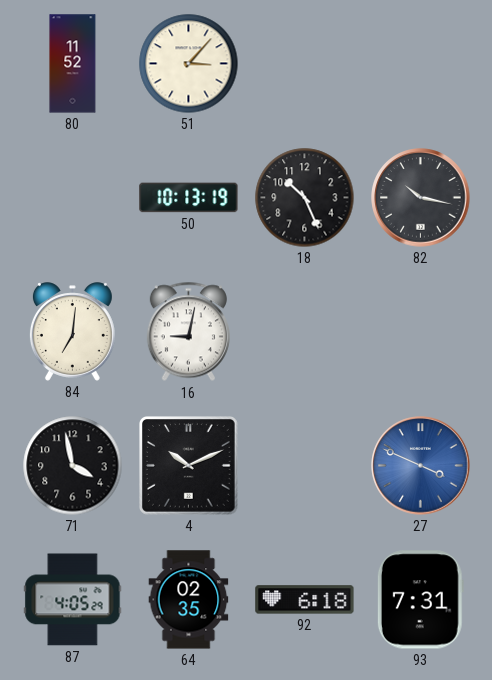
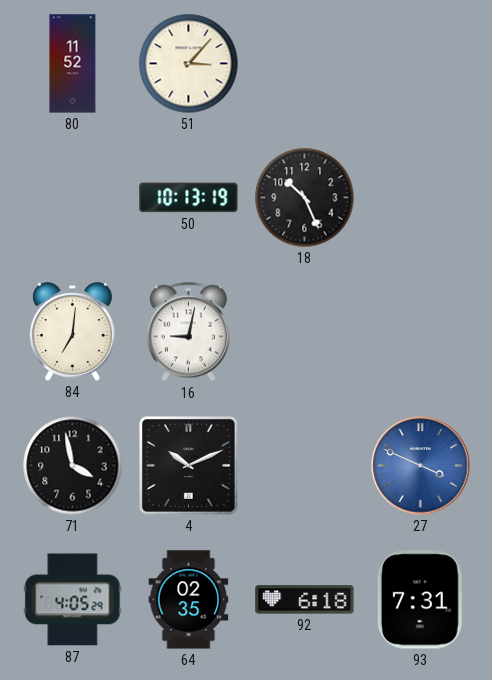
82: 10:17 -> none
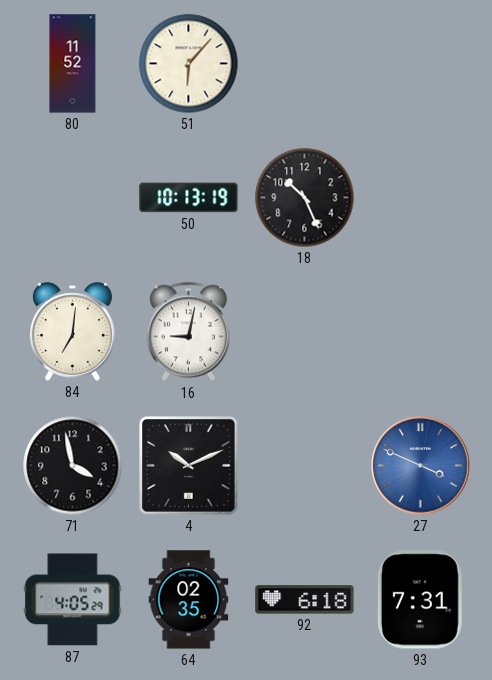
51: 3:07 -> 6:07
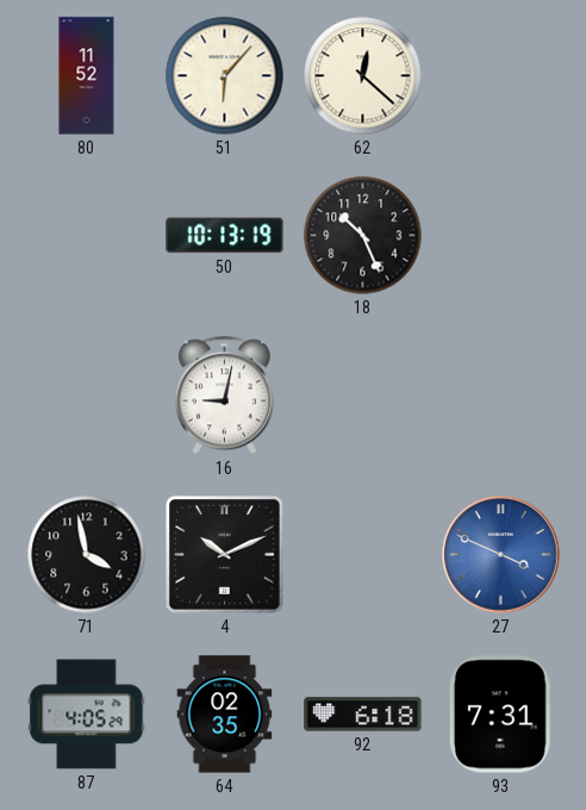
62: none -> 12:22
84: 7:01 -> none
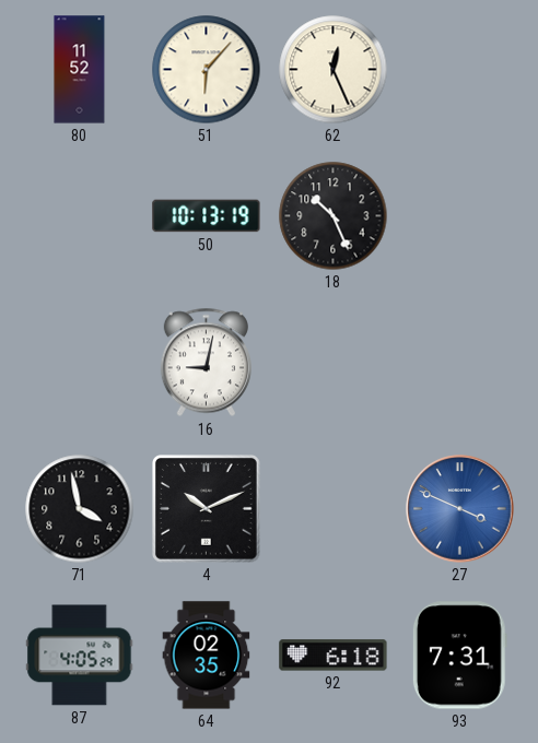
62: 12:22 -> 12:26
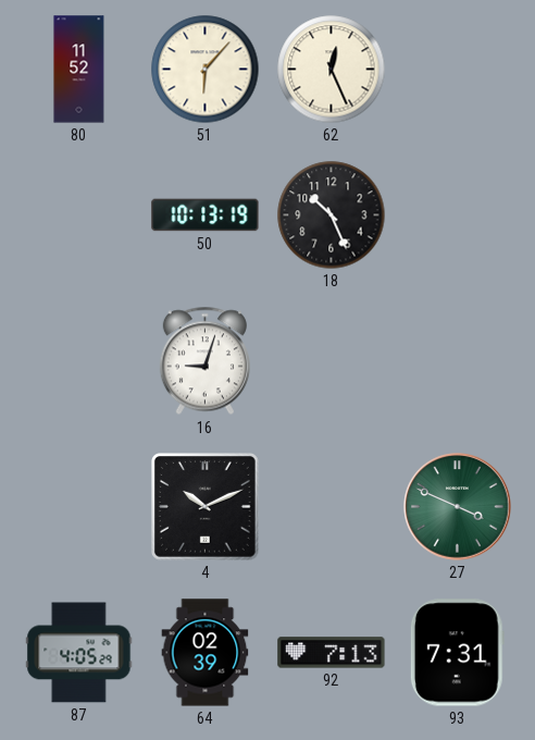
16: 9:02 -> 9:03
71: 3:58 -> none
27 dial: blue -> green
64: 02:35 -> 02:39
92: 6:18 -> 7:13
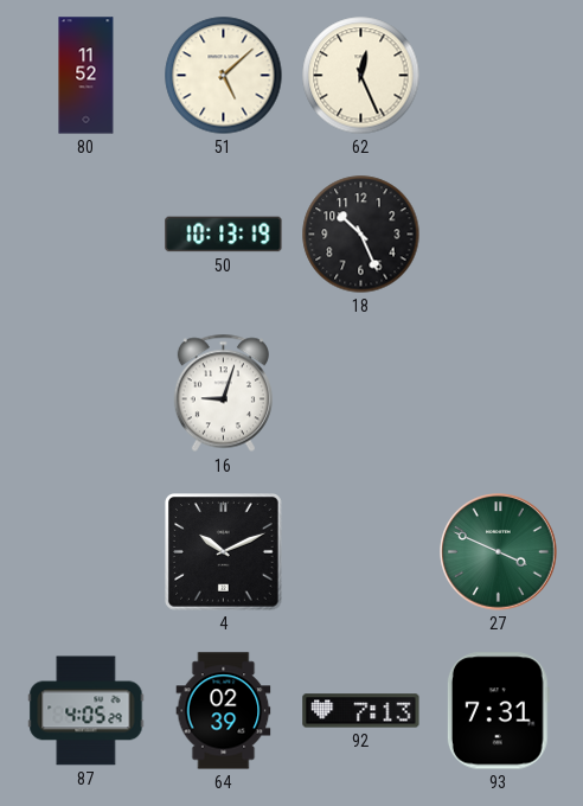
51: 6:07 -> 5:08
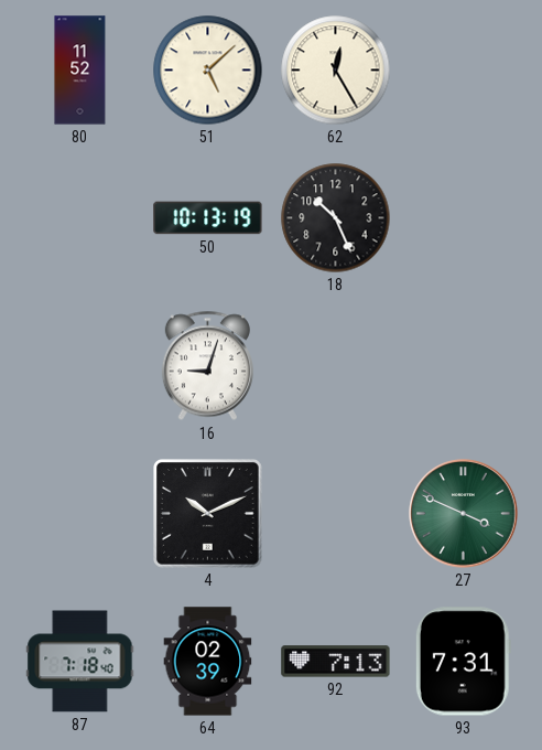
62: 12:26 -> 12:25
87: 4:05 -> 7:18
